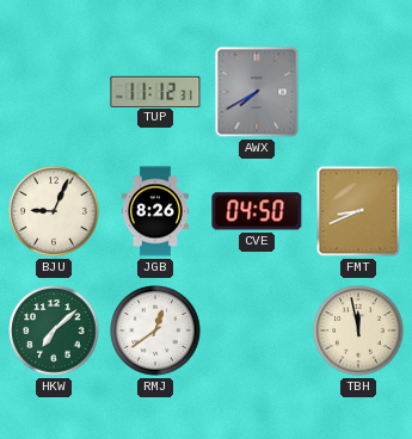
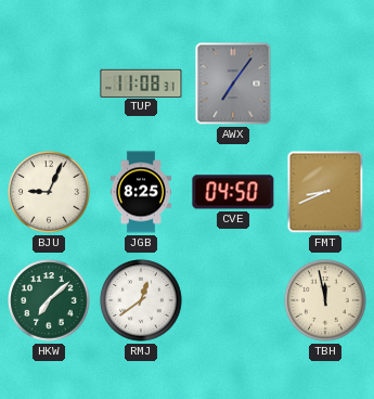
TUP: 11:12 -> 11:08
AWX: 7:40 -> 7:06
JGB: 8:26 -> 8:25
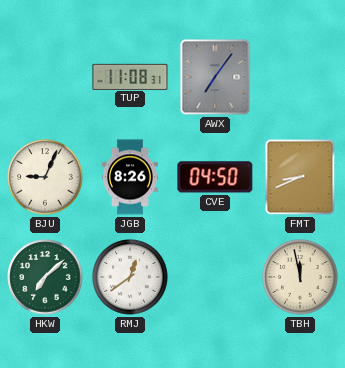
JGB: 8:25 -> 8:26
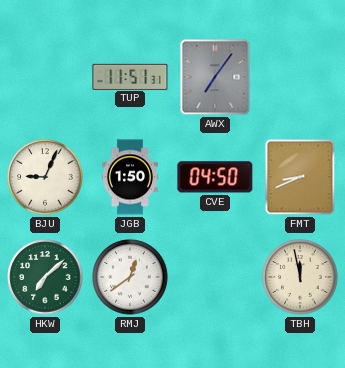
TUP: 11:08 -> 11:51
JGB: 8:26 -> 1:50
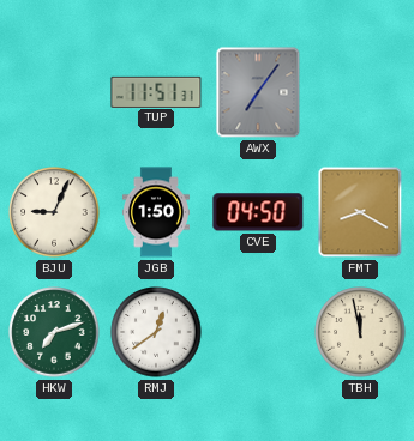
FMT: 8:41 -> 8:20
HKW: 7:08 -> 7:12
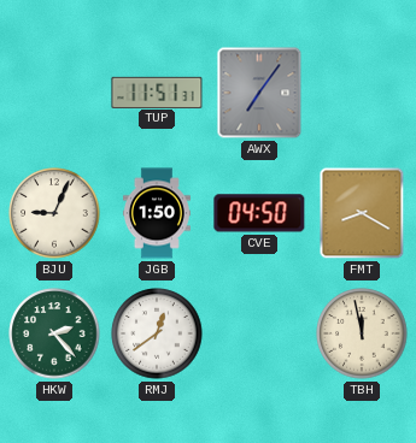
HKW: 7:12 -> 2:23
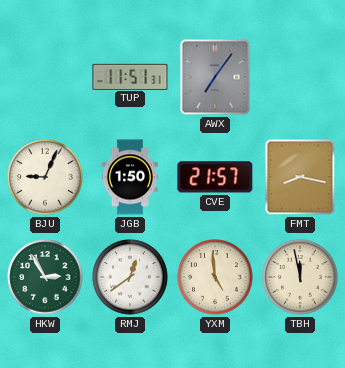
CVE: 04:50 -> 21:57
FMT: 8:20 -> 8:17
HKW: 2:23 -> 2:55
YXM: none -> 4:59
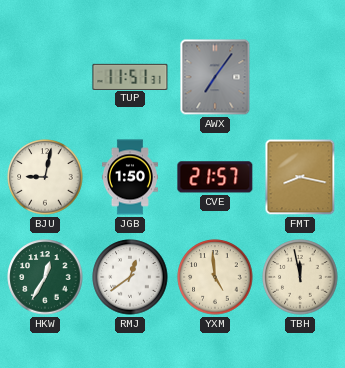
BJU: 9:04 -> 9:02
HKW: 2:55 -> 12:35
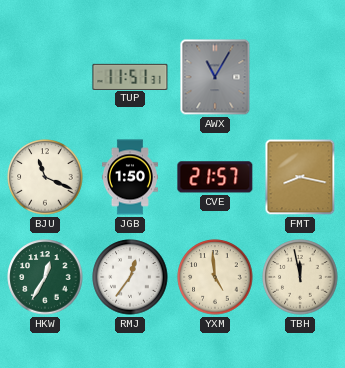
AWX: 7:06 -> 11:05
BJU: 9:02 -> 11:19
RMJ: 12:39 -> 12:36
